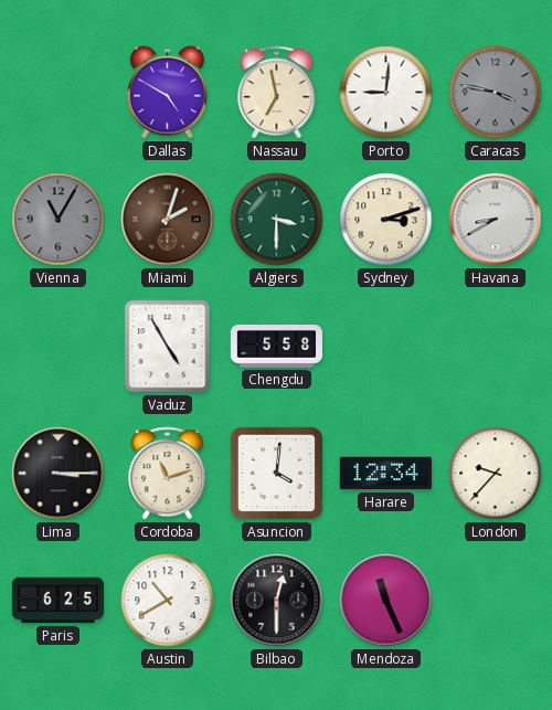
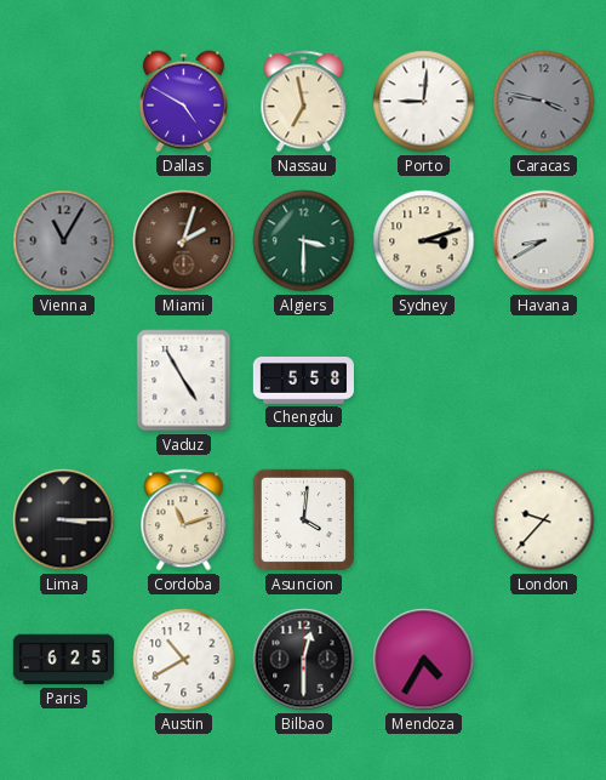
Harare: 12:34 -> none
Mendoza: 11:26 -> 4:35
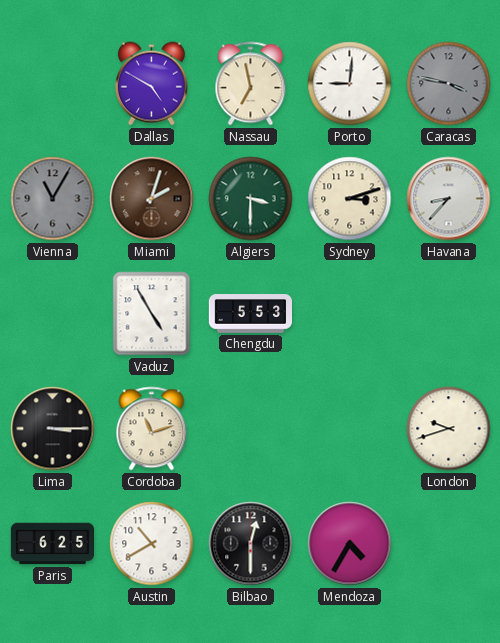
Havana: 8:40 -> 8:37
Chengdu: 5:58 -> 5:53
Asuncion: 4:01 -> none
London: 9:37 -> 9:42
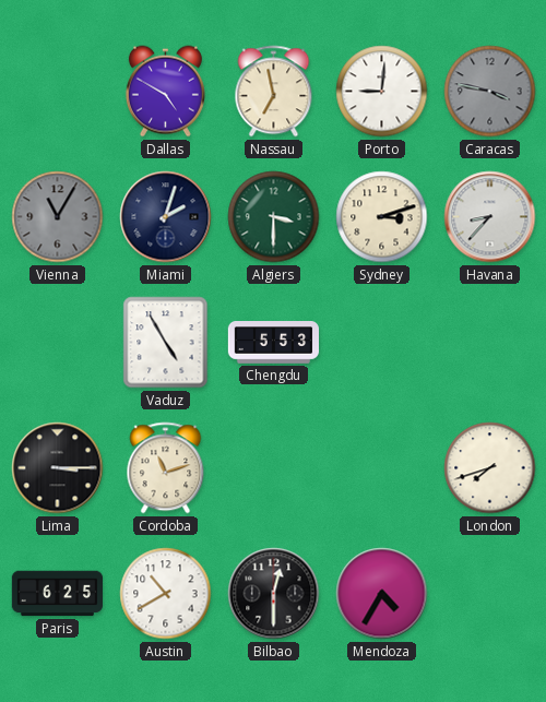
Miami dial: brown -> navy
London: 9:42 -> 7:42
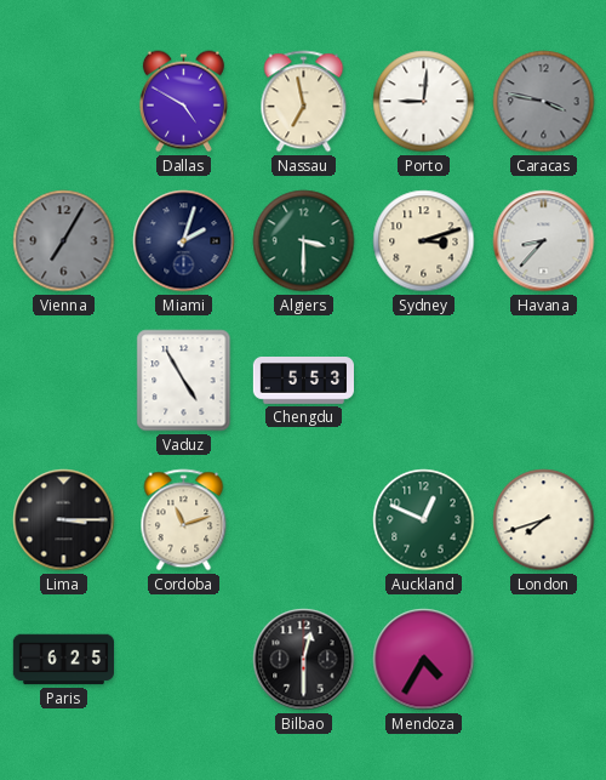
Vienna: 11:05 -> 7:05
Auckland: none -> 12:49
Austin: 10:40 -> none
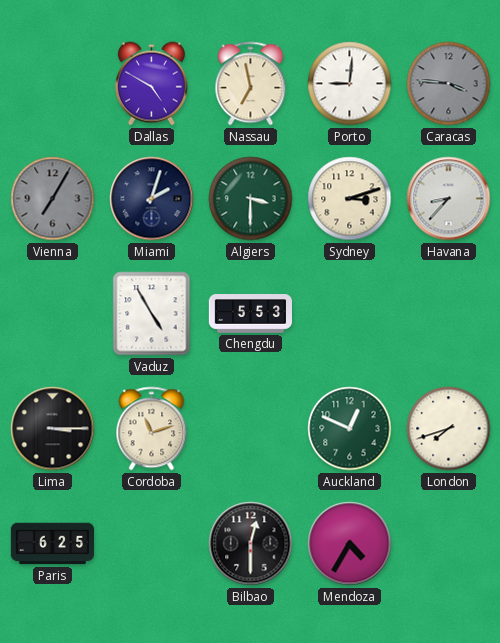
Caracas: 3:47 -> 3:46
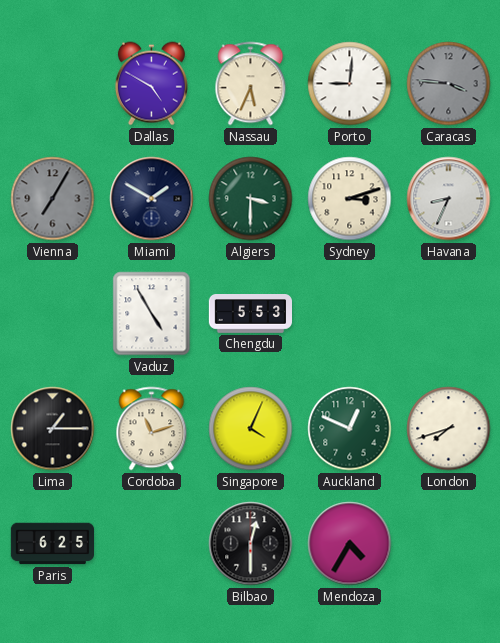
Nassau: 6:58 -> 5:34
Miami: 2:03 -> 1:50
Havana: 8:37 -> 8:34
Lima: 3:15 -> 1:15
Singapore: none -> 4:04
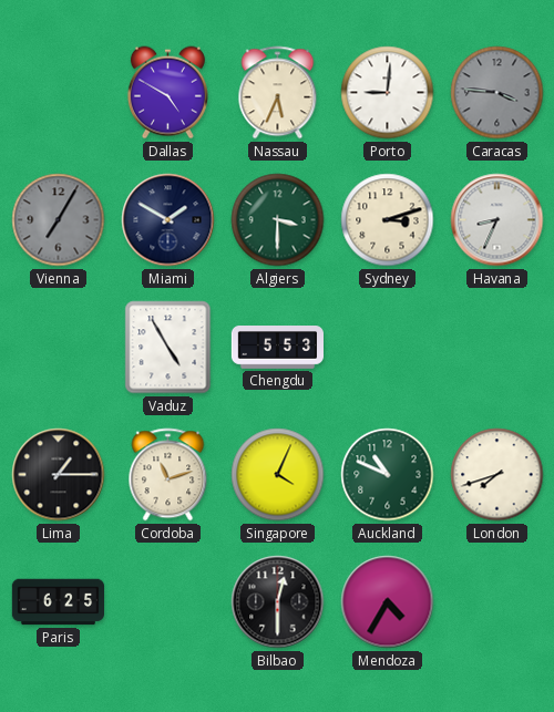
Auckland: 12:49 -> 10:49
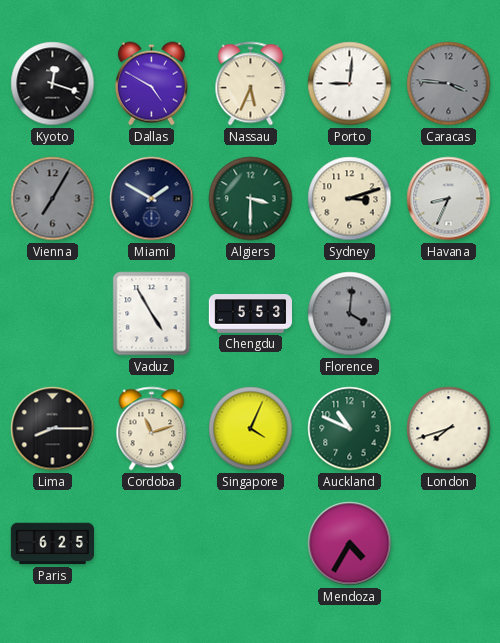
Kyoto: none -> 12:18
Florence: none -> 4:01
Lima: 1:15 -> 8:15
Bilbao: 12:30 -> none
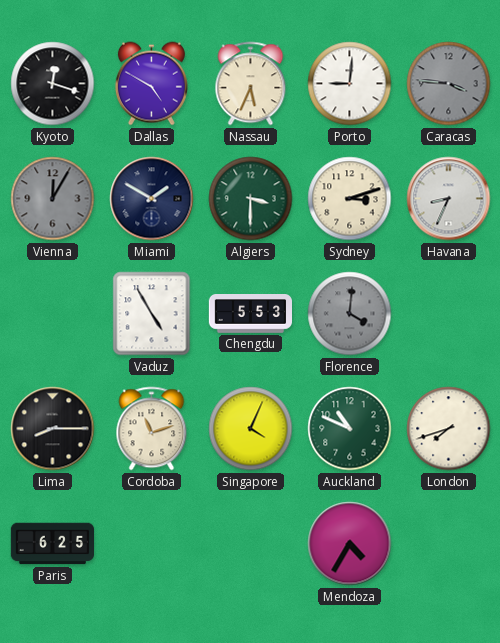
Vienna: 7:05 -> 12:05
